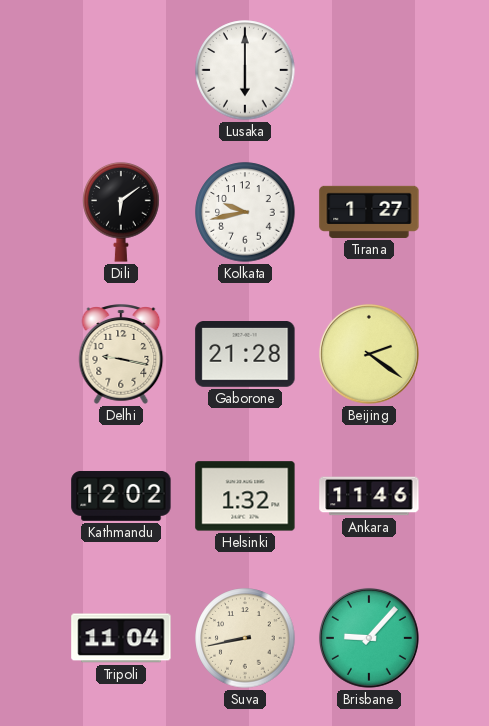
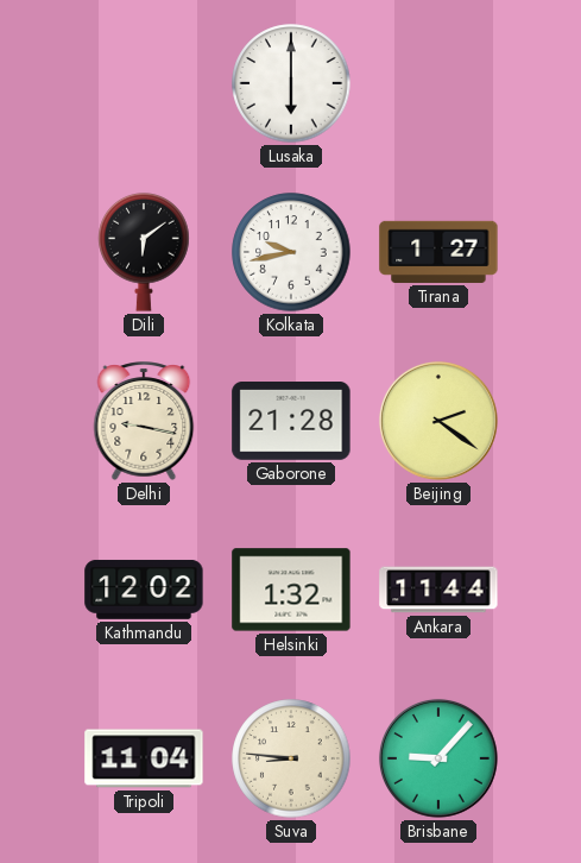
Ankara: 11:46 -> 11:44
Suva: 8:43 -> 8:46
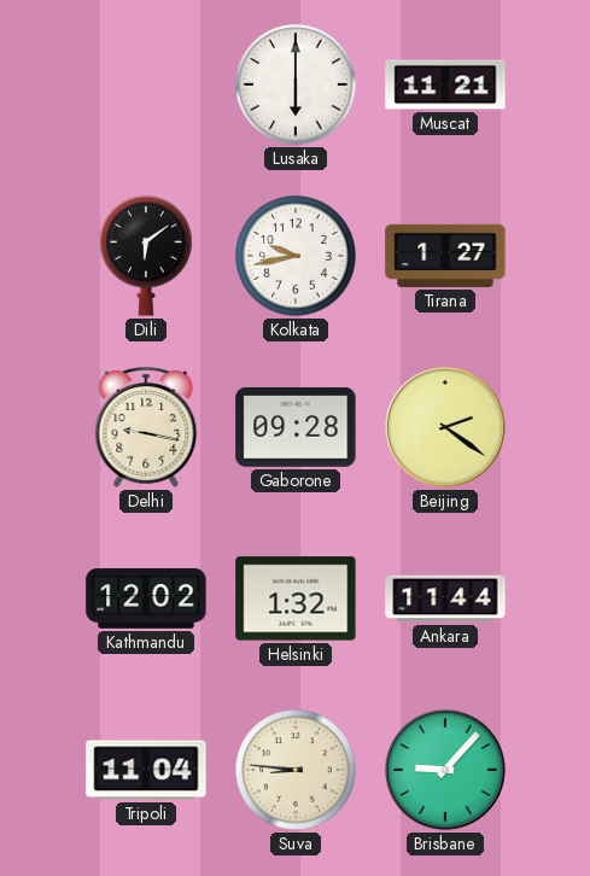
Muscat: none -> 11:21
Gaborone: 21:28 -> 09:28
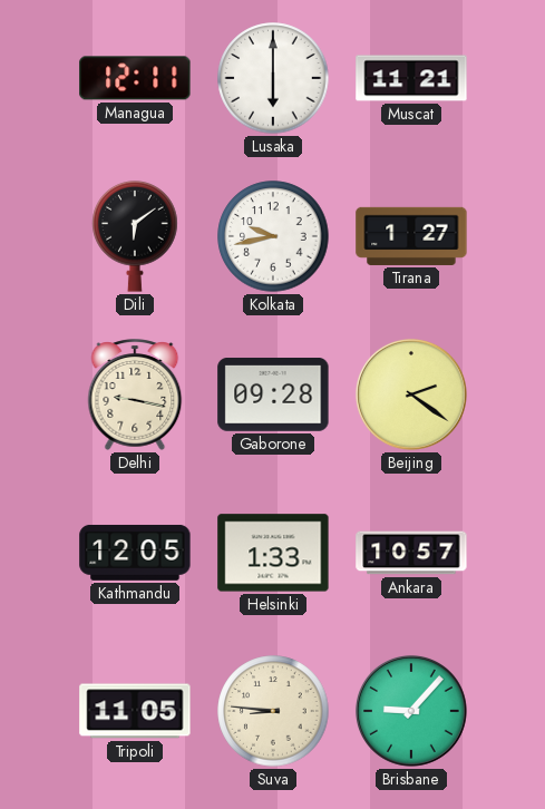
Managua: none -> 12:11
Kathmandu: 12:02 -> 12:05
Helsinki: 1:32 -> 1:33
Ankara: 11:44 -> 10:57
Tripoli: 11:04 -> 11:05
